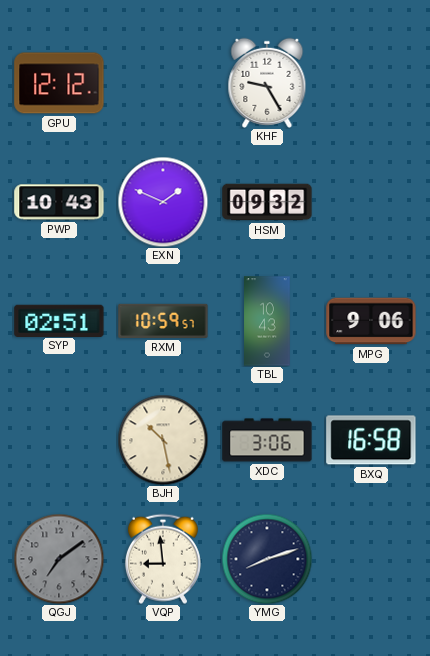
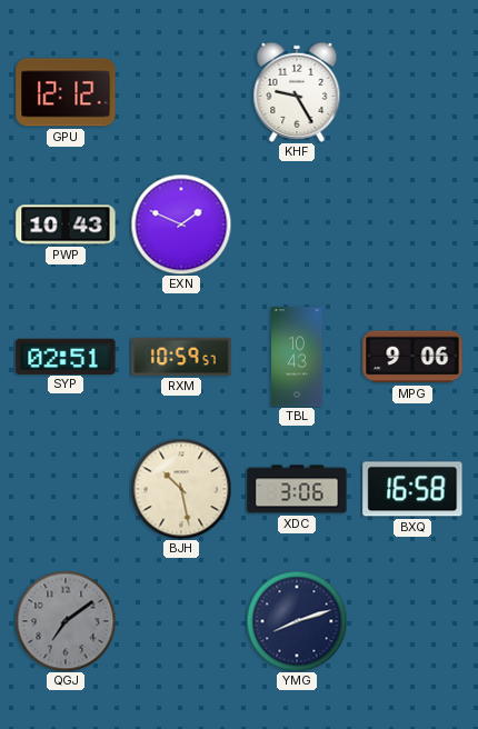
HSM: 09:32 -> none
VQP: 8:59 -> none
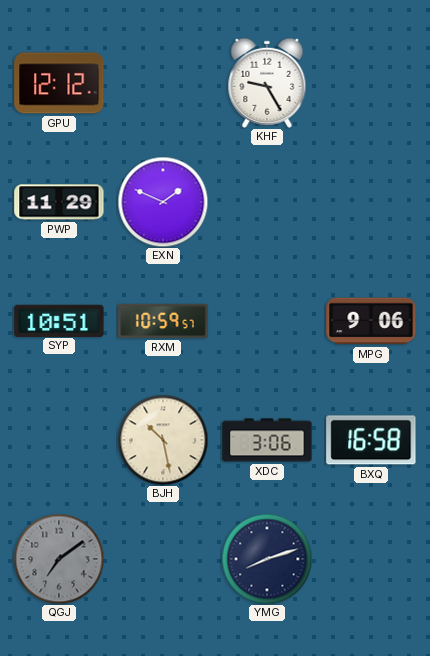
PWP: 10:43 -> 11:29
SYP: 02:51 -> 10:51
TBL: 10:43 -> none
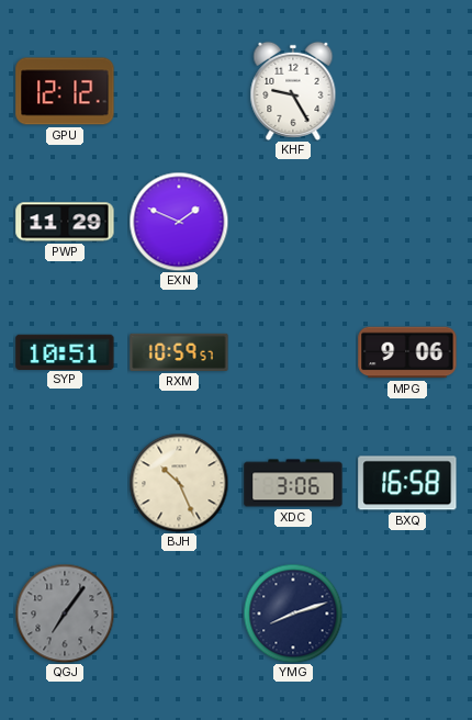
BJH: 10:28 -> 10:26
QGJ: 7:09 -> 7:06
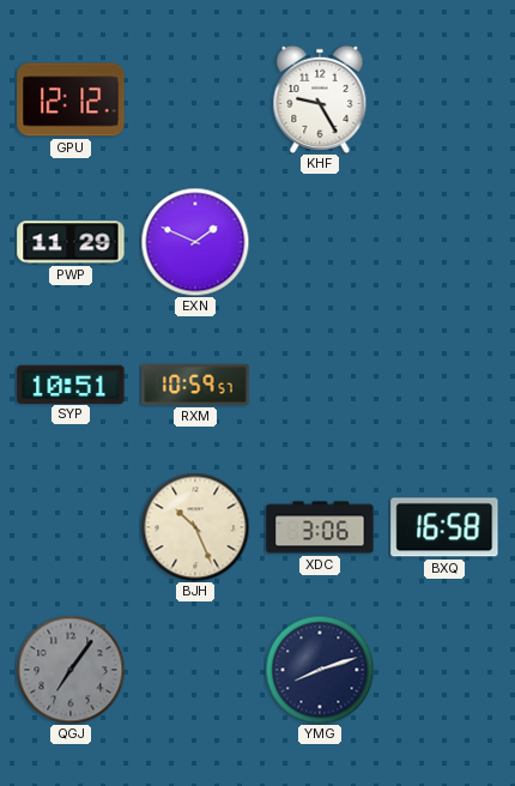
MPG: 9:06 -> none
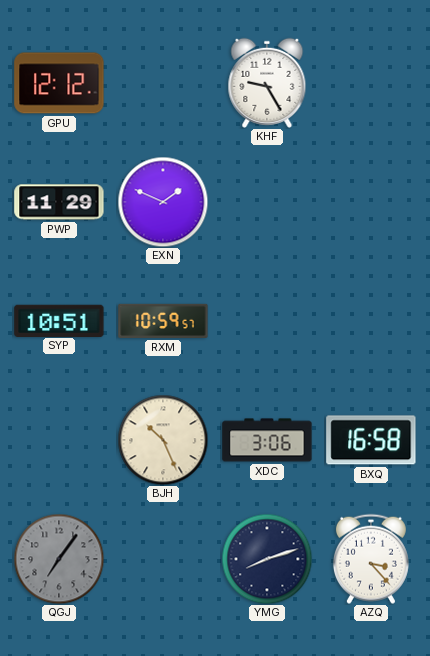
AZQ: none -> 3:23
